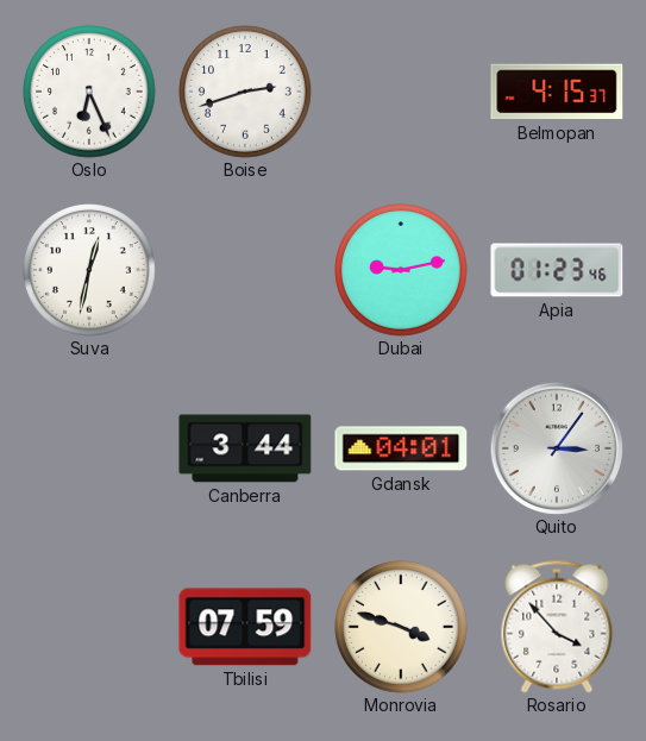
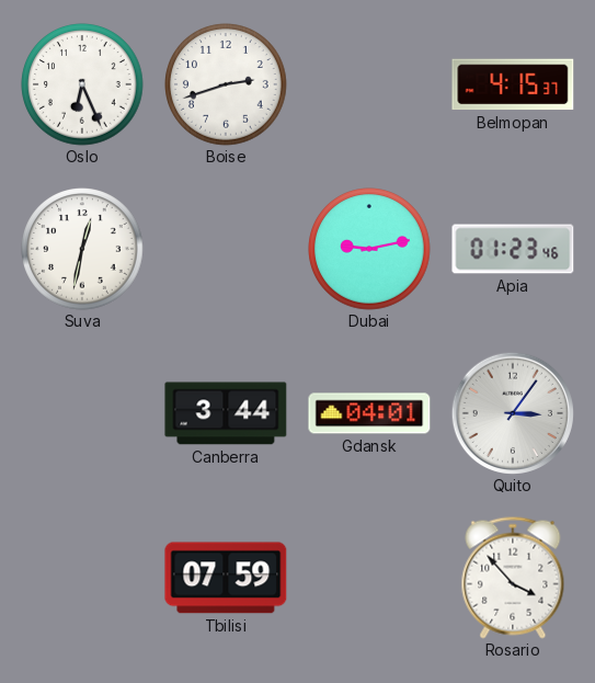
Monrovia: 3:48 -> none
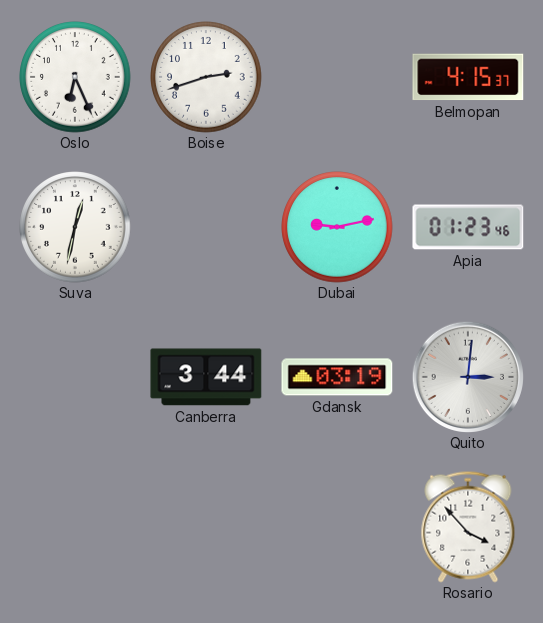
Gdansk: 04:01 -> 03:19
Quito: 3:06 -> 3:01
Tbilisi: 07:59 -> none
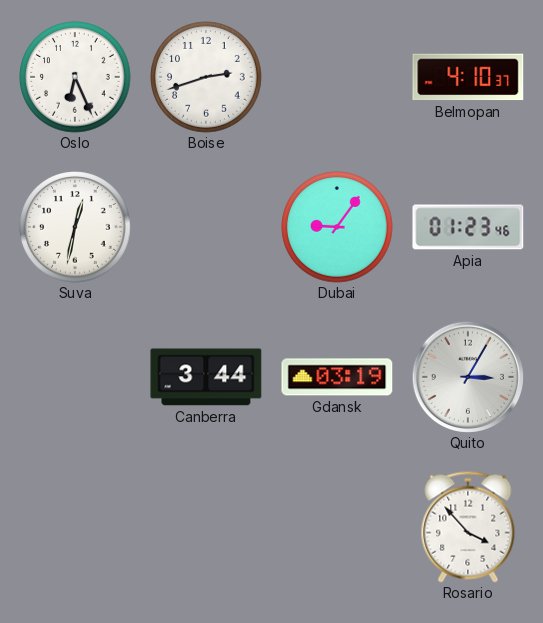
Belmopan: 4:15 -> 4:10
Dubai: 9:13 -> 9:06
Quito: 3:01 -> 3:05
